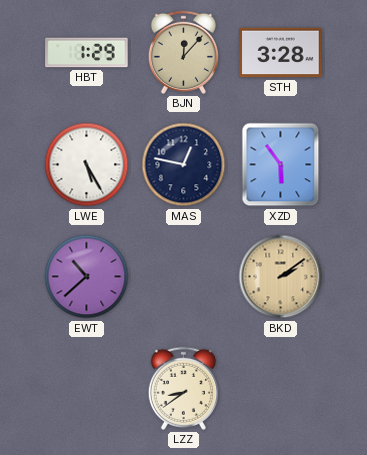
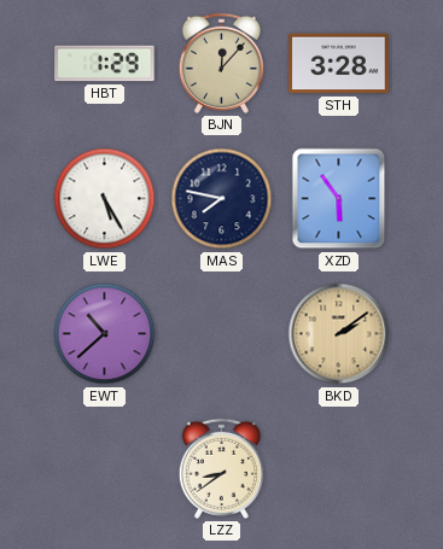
MAS: 12:47 -> 7:47
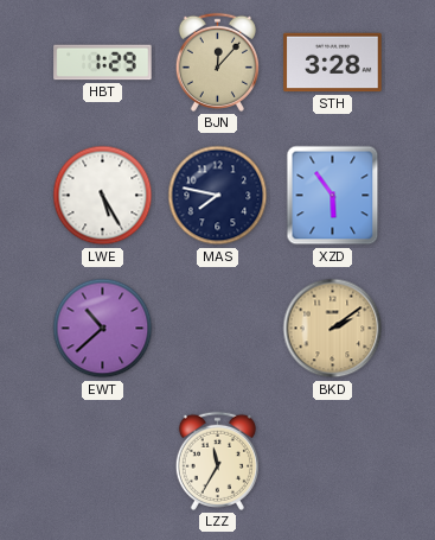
LZZ: 8:39 -> 11:35
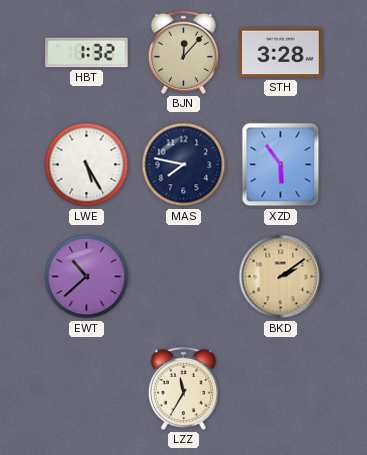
HBT: 1:29 -> 1:32
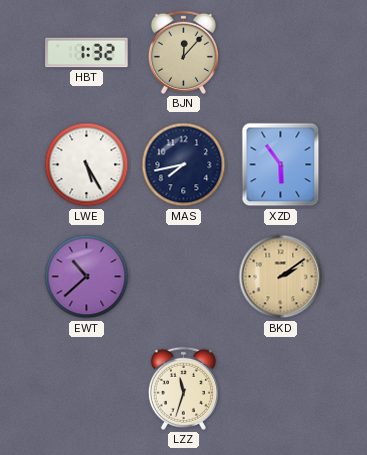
STH: 3:28 -> none
MAS: 7:47 -> 7:43
LZZ: 11:35 -> 11:33
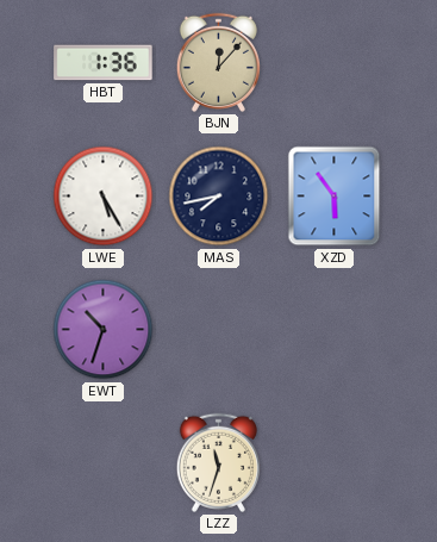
HBT: 1:32 -> 1:36
EWT: 10:38 -> 10:33
BKD: 2:09 -> none
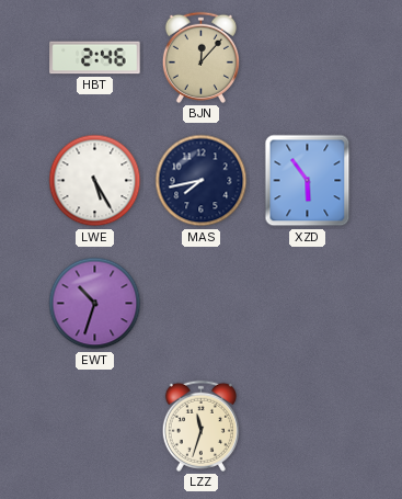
HBT: 1:36 -> 2:46
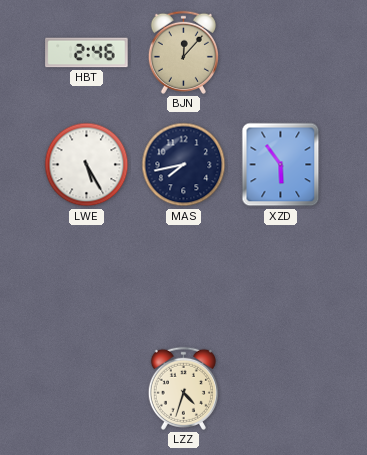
EWT: 10:33 -> none
LZZ: 11:33 -> 4:33
